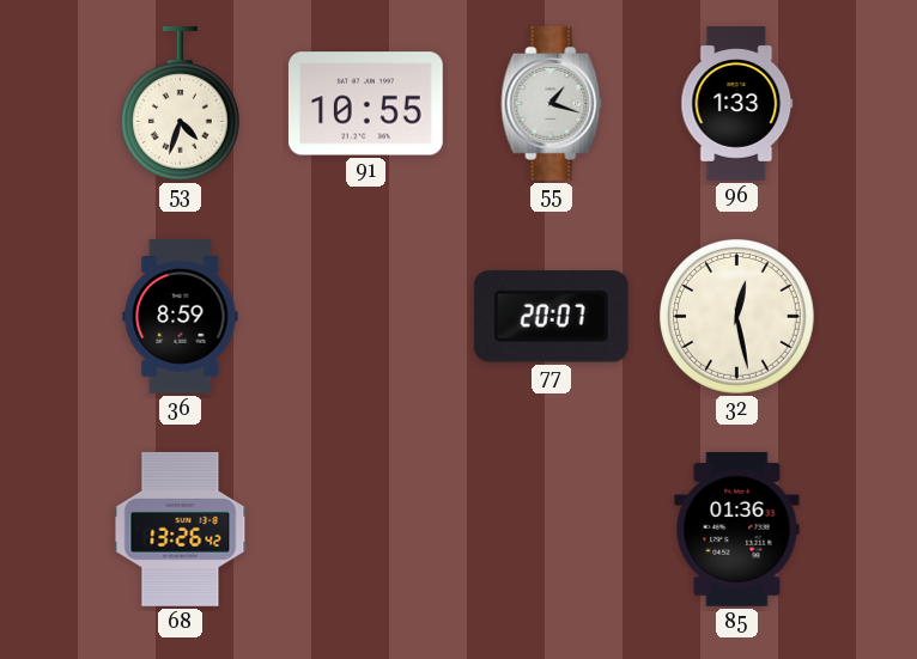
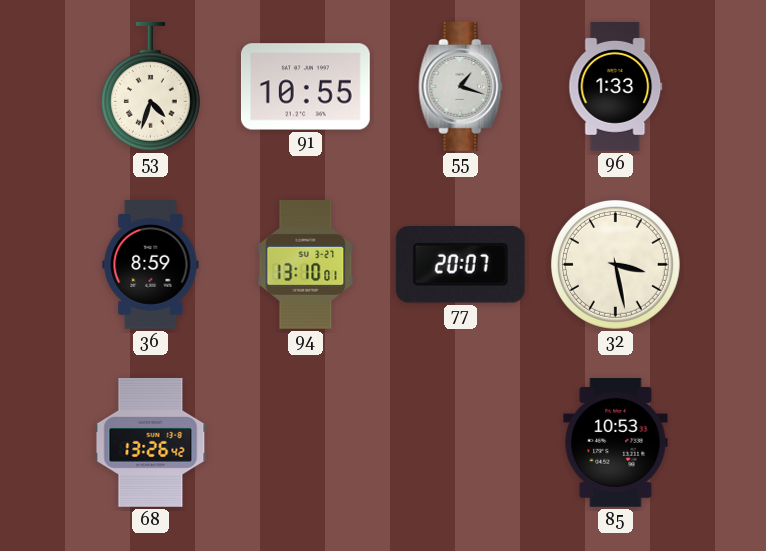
94: none -> 13:10
32: 12:28 -> 3:28
85: 01:36 -> 10:53
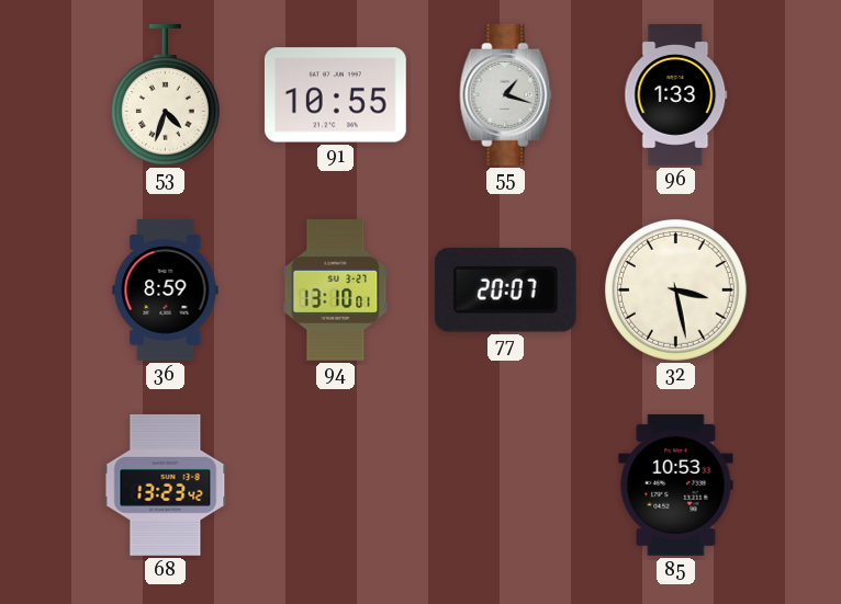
68: 13:26 -> 13:23
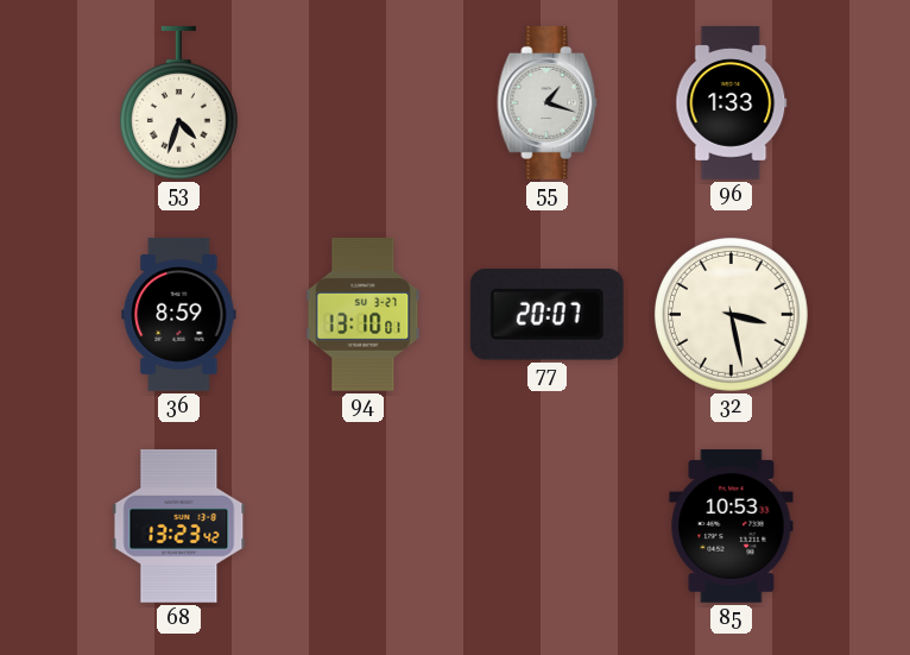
91: 10:55 -> none
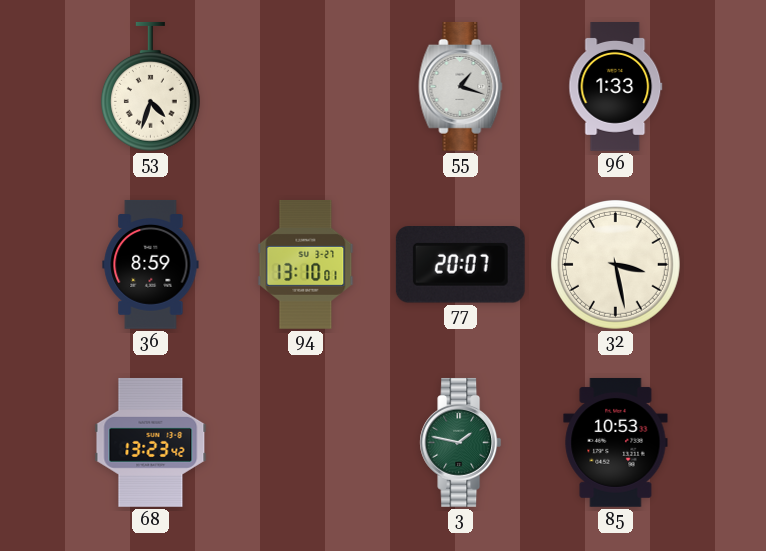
3: none -> 1:47
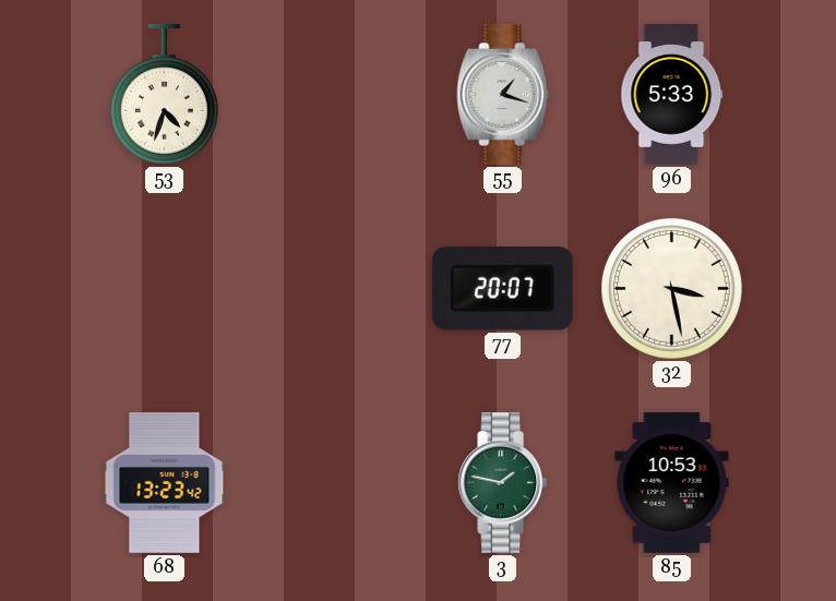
96: 1:33 -> 5:33
36: 8:59 -> none
94: 13:10 -> none
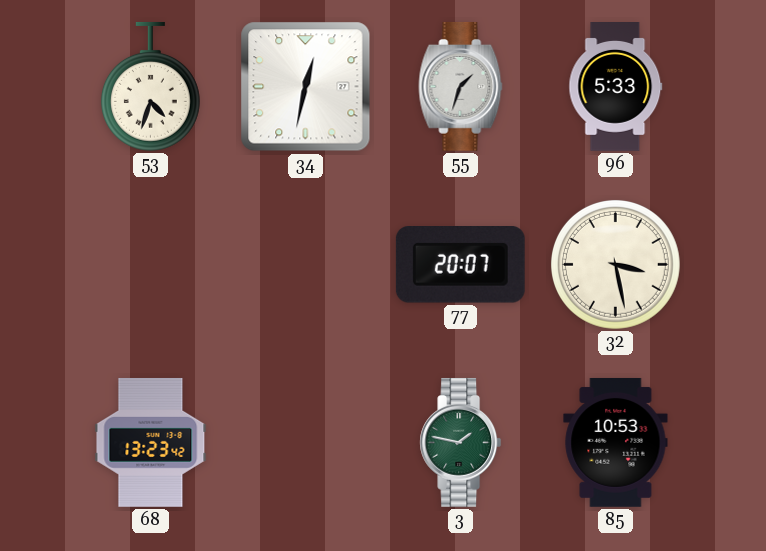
34: none -> 12:32
55: 1:18 -> 1:33
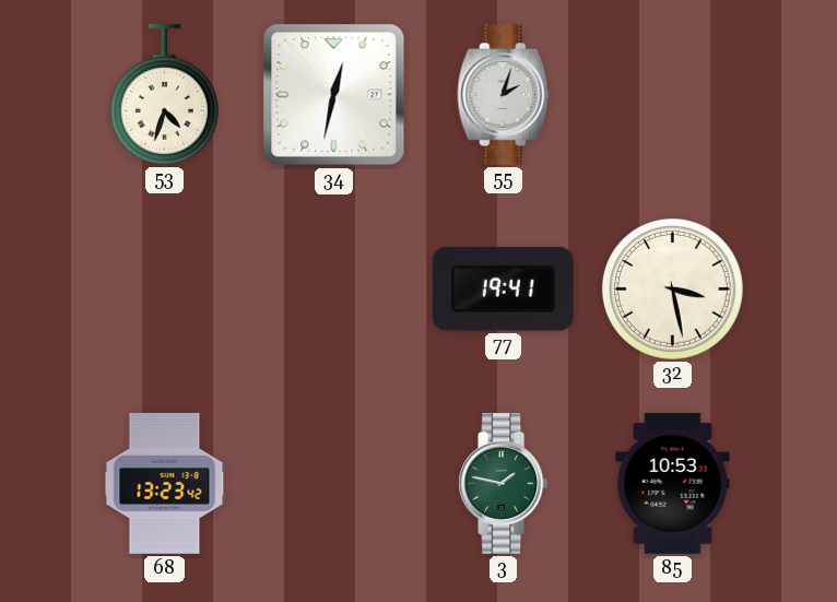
55: 1:33 -> 2:03
96: 5:33 -> none
77: 20:07 -> 19:41
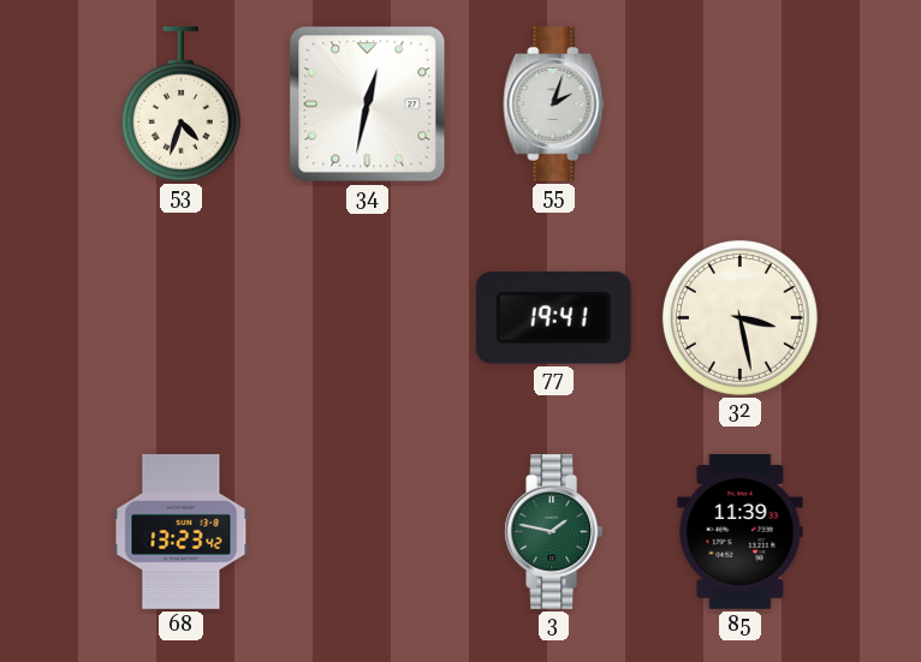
85: 10:53 -> 11:39
